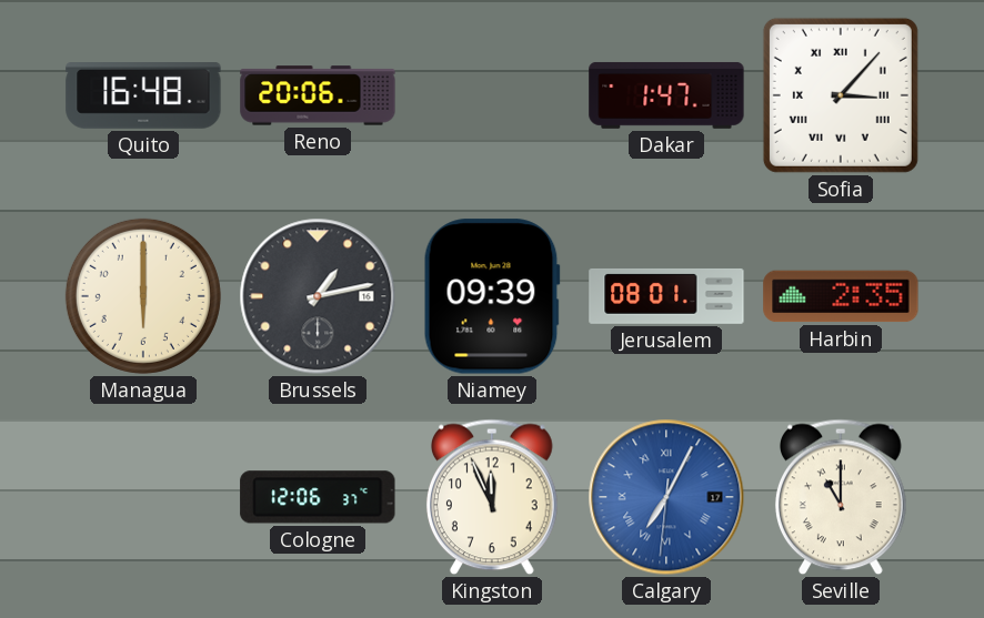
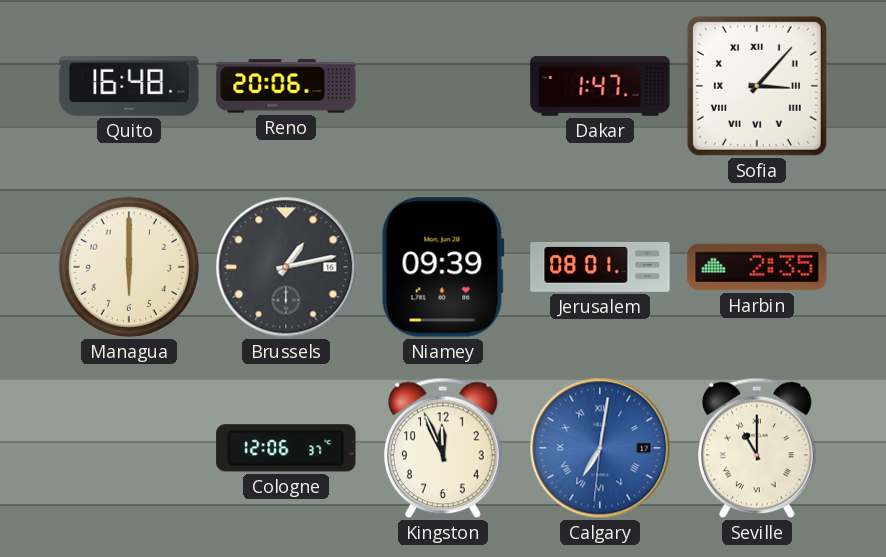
Calgary: 7:04 -> 7:01
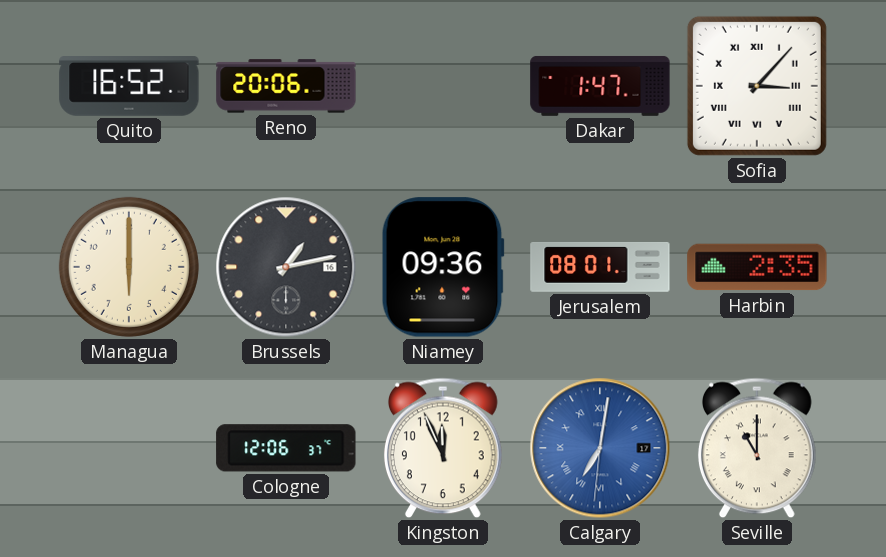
Quito: 16:48 -> 16:52
Niamey: 09:39 -> 09:36
